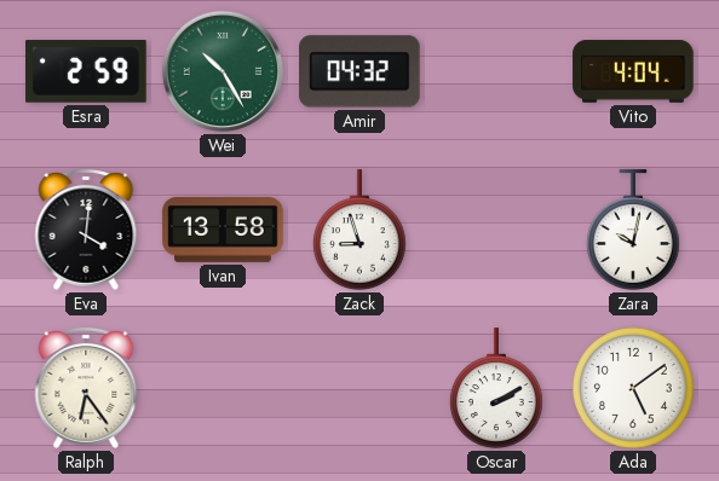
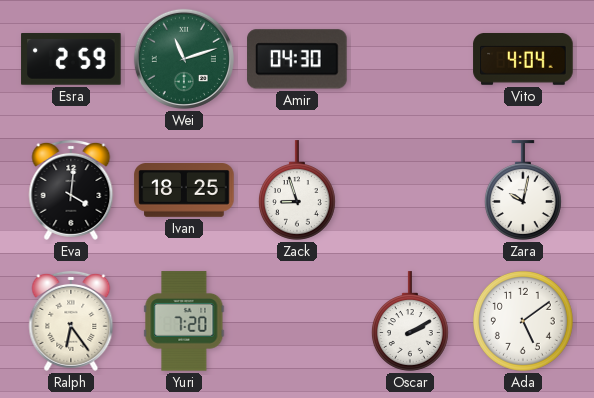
Wei: 10:25 -> 11:12
Amir: 04:32 -> 04:30
Ivan: 13:58 -> 18:25
Yuri: none -> 7:20
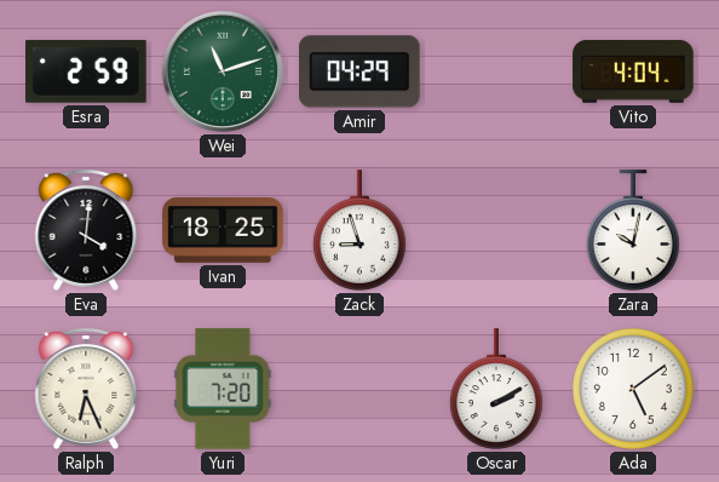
Amir: 04:30 -> 04:29
Ralph: 6:24 -> 6:26
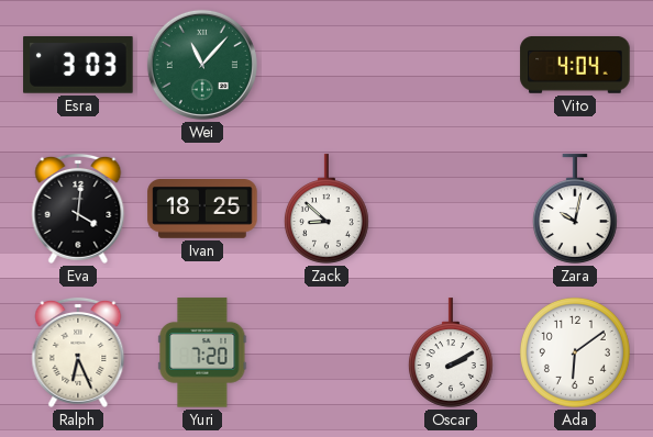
Esra: 2:59 -> 3:03
Wei: 11:12 -> 11:07
Amir: 04:29 -> none
Zack: 8:57 -> 8:52
Ada: 5:09 -> 6:09
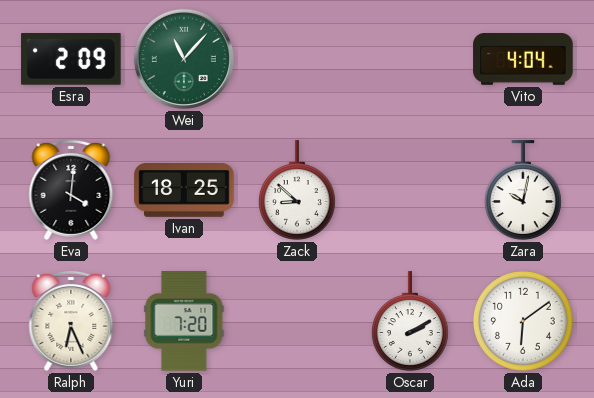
Esra: 3:03 -> 2:09
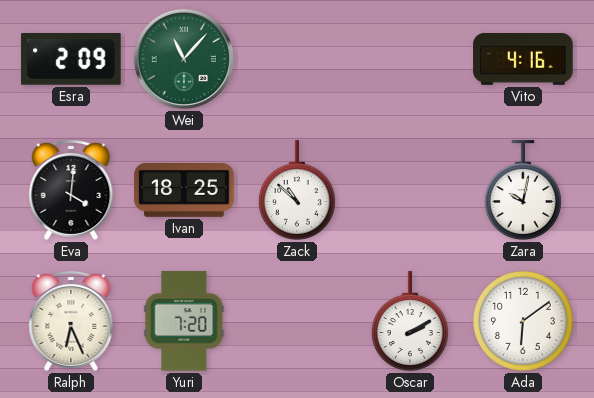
Vito: 4:04 -> 4:16
Zack: 8:52 -> 10:52
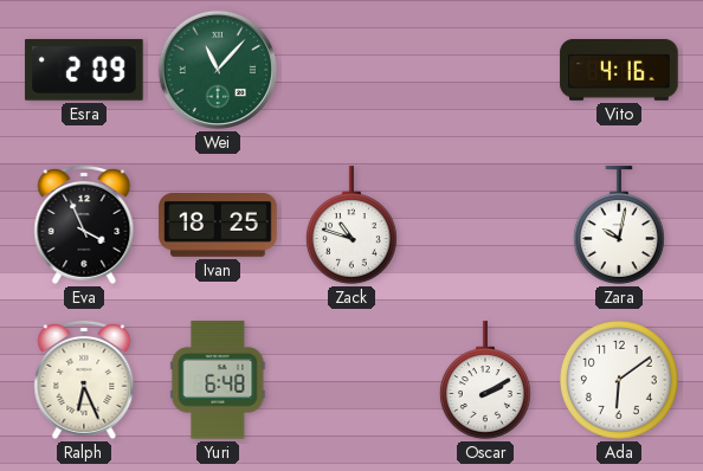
Eva: 4:01 -> 3:56
Zack: 10:52 -> 10:48
Yuri: 7:20 -> 6:48
